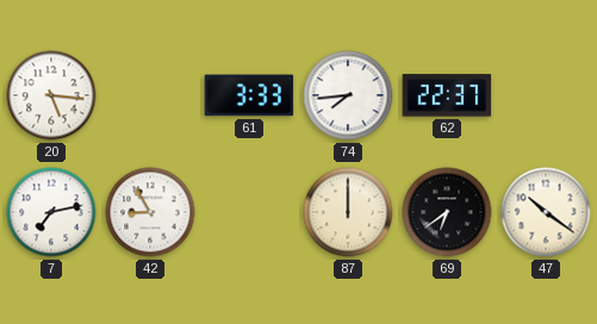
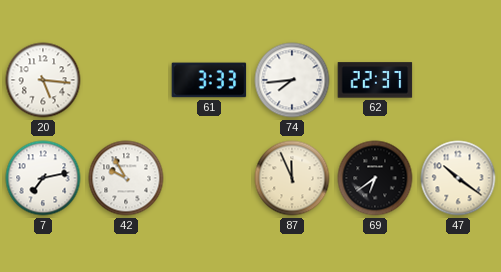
42: 8:55 -> 9:55
87: 12:00 -> 11:56
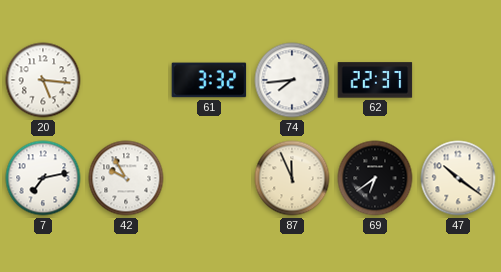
61: 3:33 -> 3:32
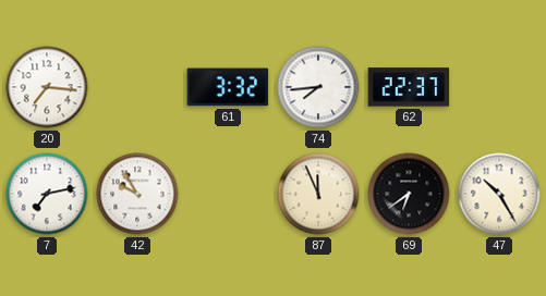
20: 5:16 -> 7:16
47: 10:21 -> 10:25
